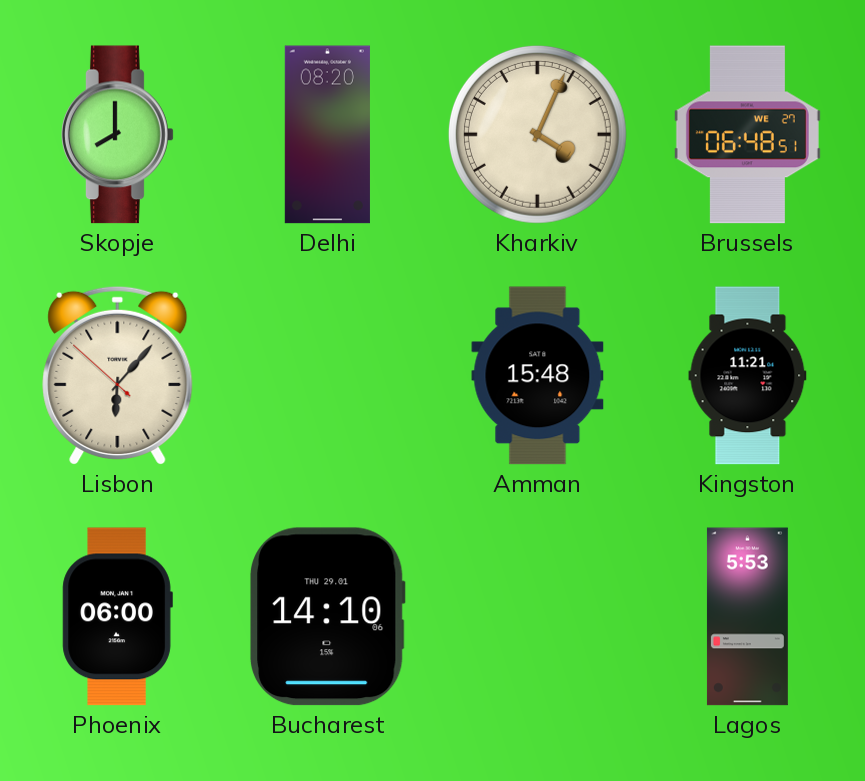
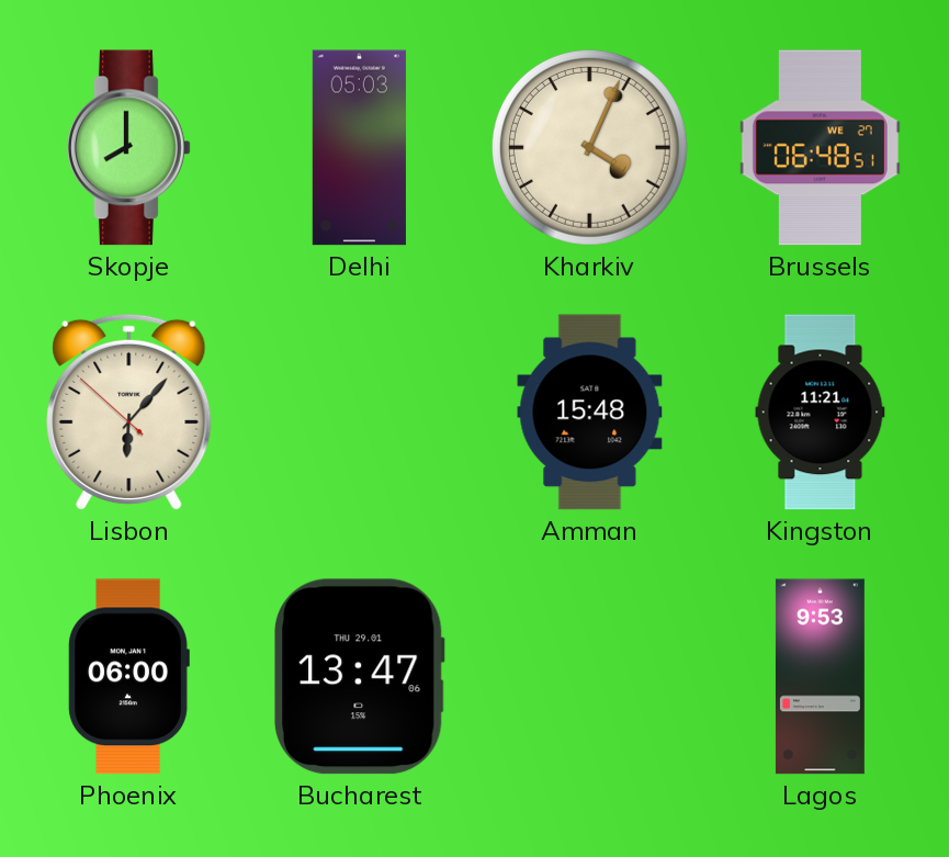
Delhi: 08:20 -> 05:03
Bucharest: 14:10 -> 13:47
Lagos: 5:53 -> 9:53
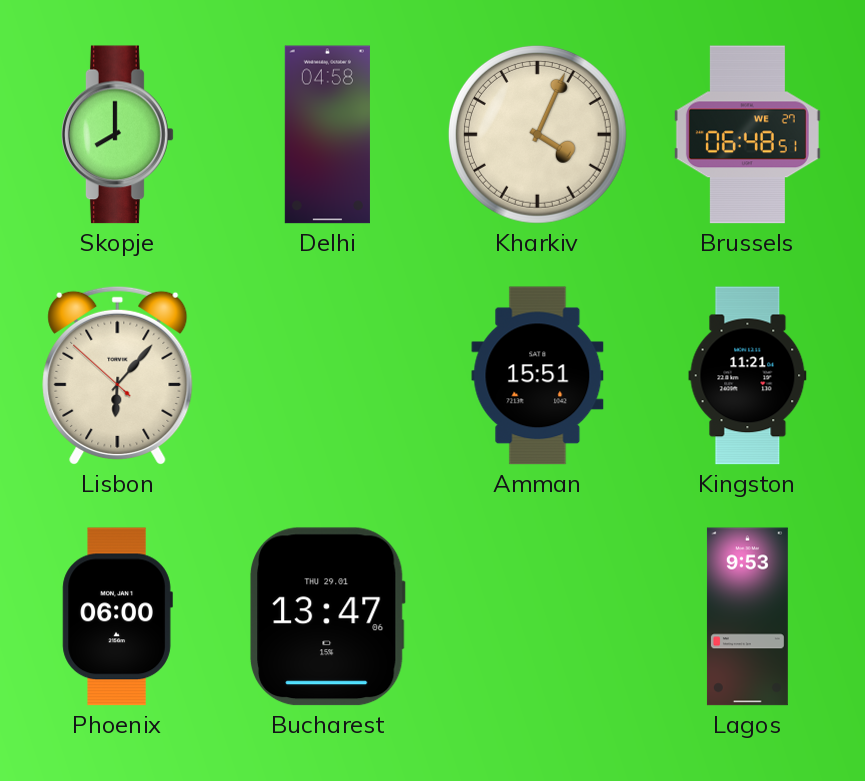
Delhi: 05:03 -> 04:58
Amman: 15:48 -> 15:51
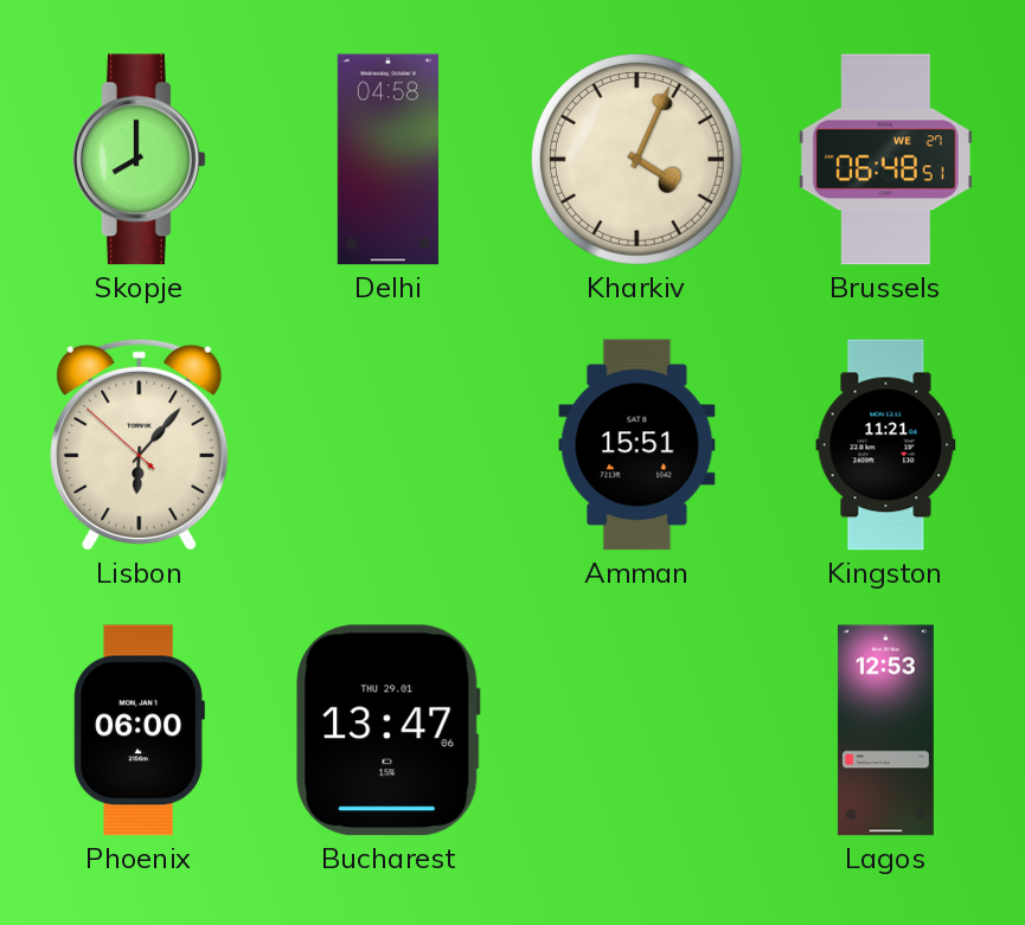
Lagos: 9:53 -> 12:53
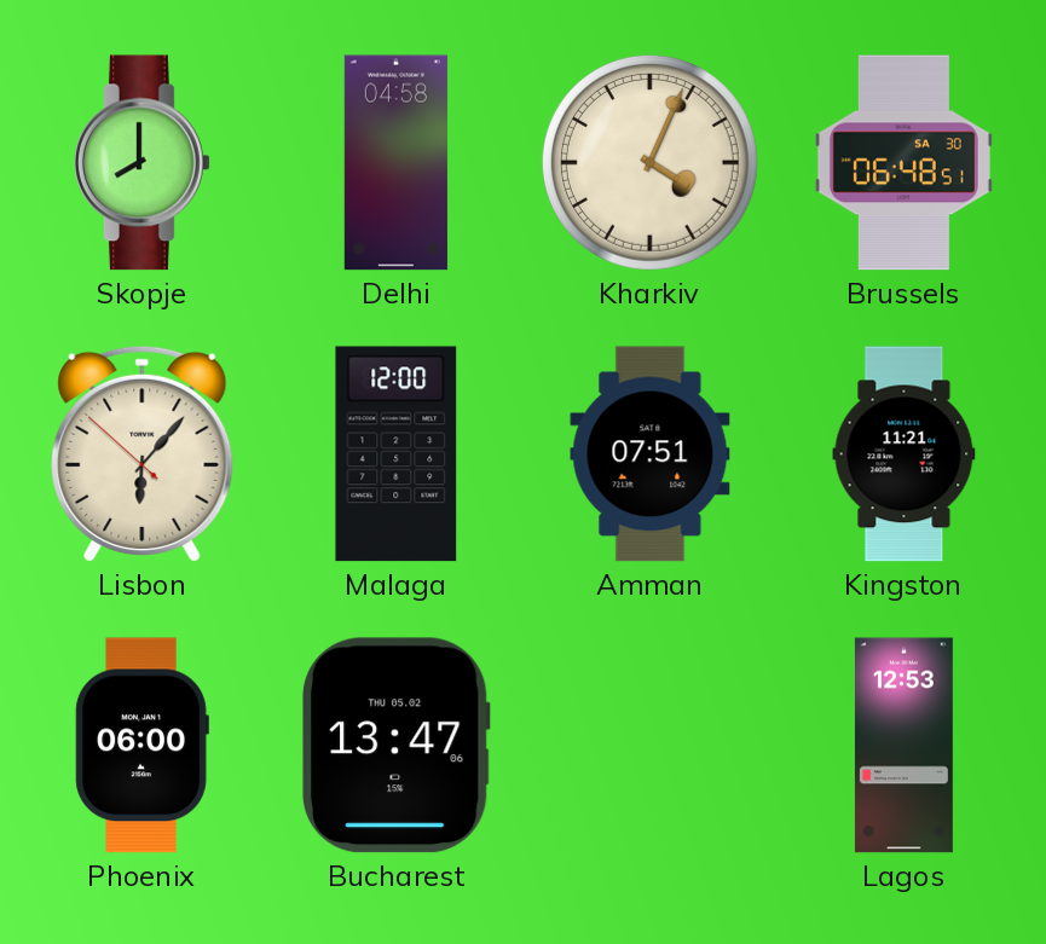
Brussels date: WE 27 -> SA 30
Malaga: none -> 12:00
Amman: 15:51 -> 07:51
Bucharest date: THU 29.01 -> THU 05.02
